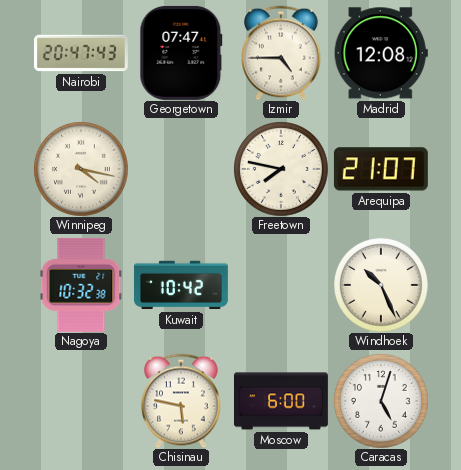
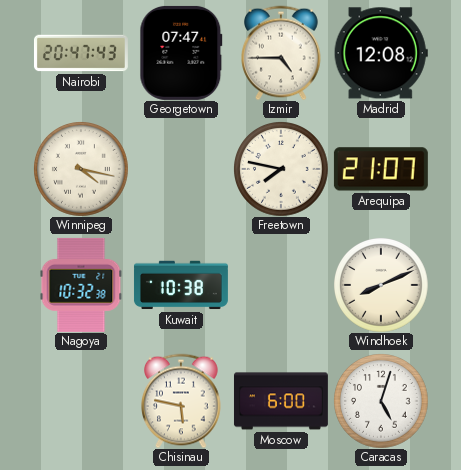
Kuwait: 10:42 -> 10:38
Windhoek: 10:26 -> 8:11
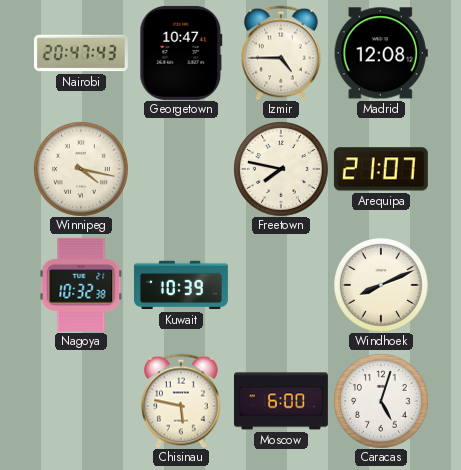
Georgetown: 07:47 -> 10:47
Kuwait: 10:38 -> 10:39
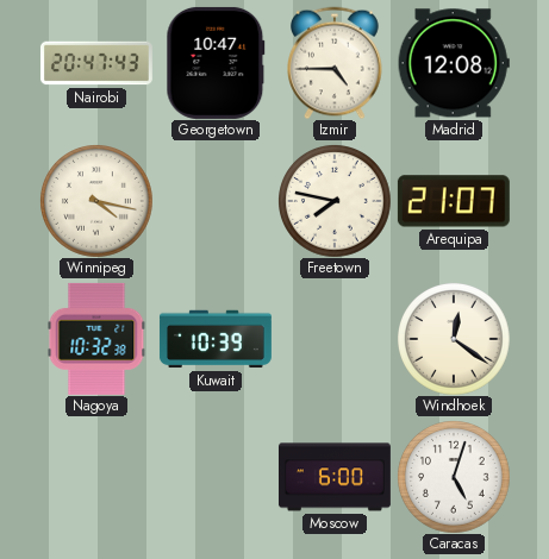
Windhoek: 8:11 -> 12:21
Chisinau: 5:47 -> none
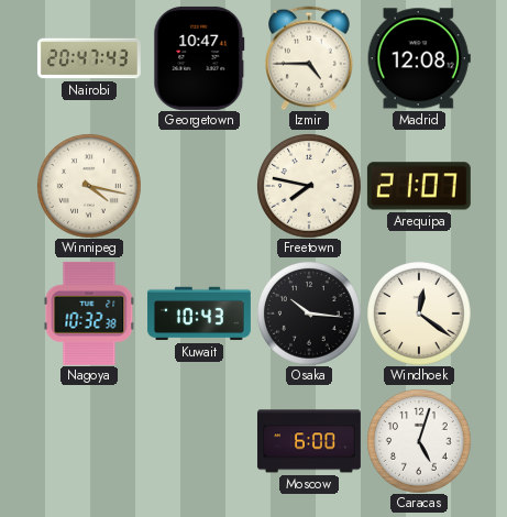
Kuwait: 10:39 -> 10:43
Osaka: none -> 10:16
